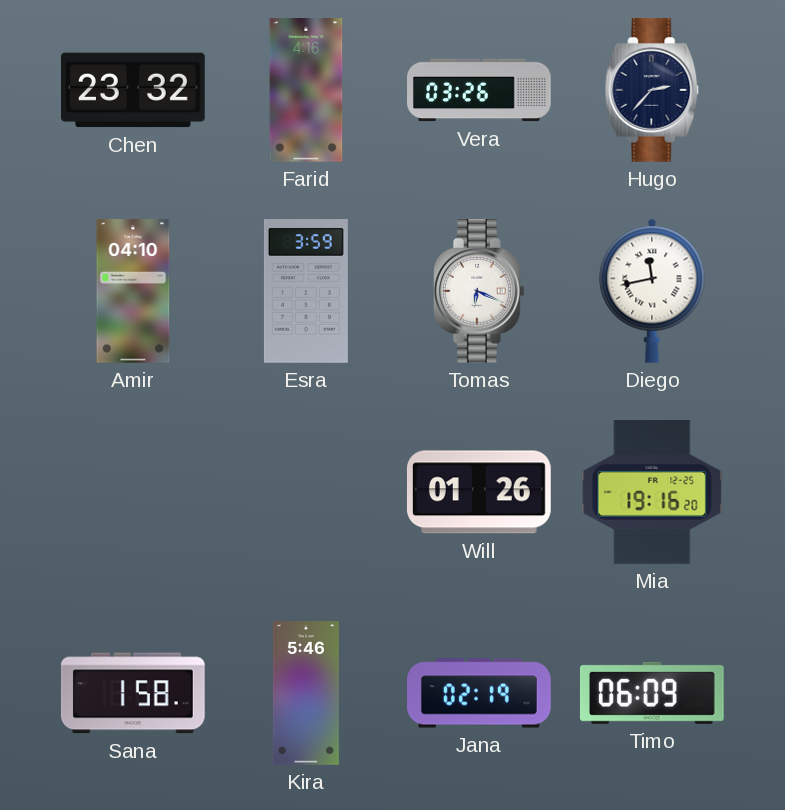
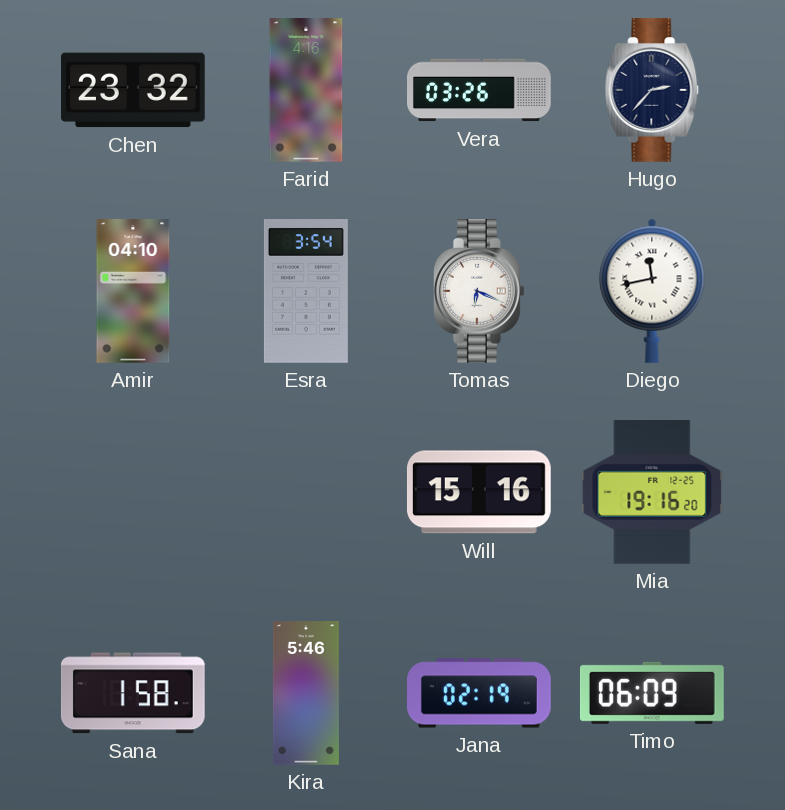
Esra: 3:59 -> 3:54
Will: 01:26 -> 15:16
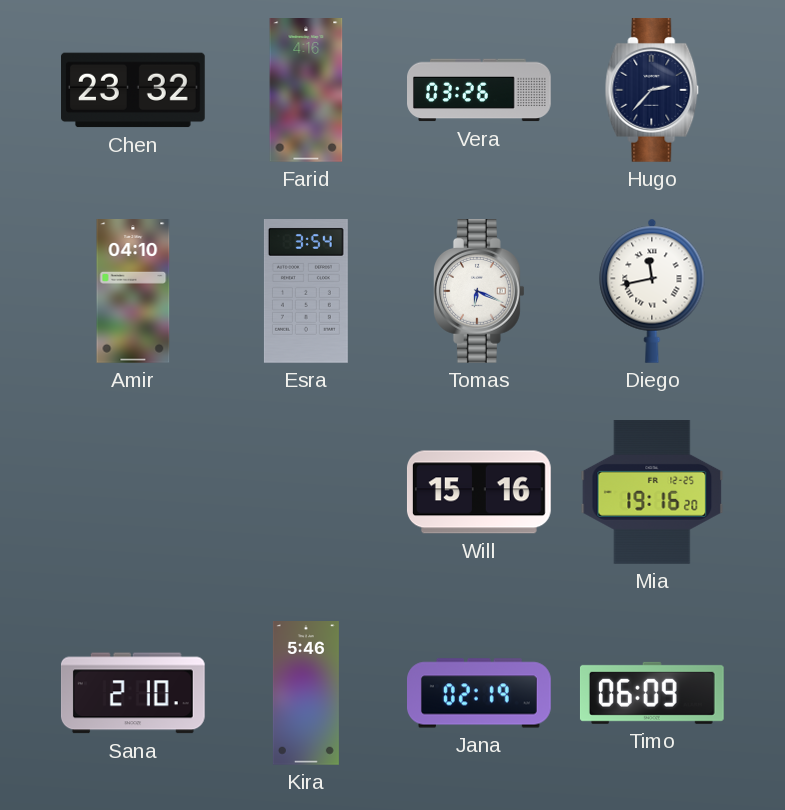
Sana: 1:58 -> 2:10
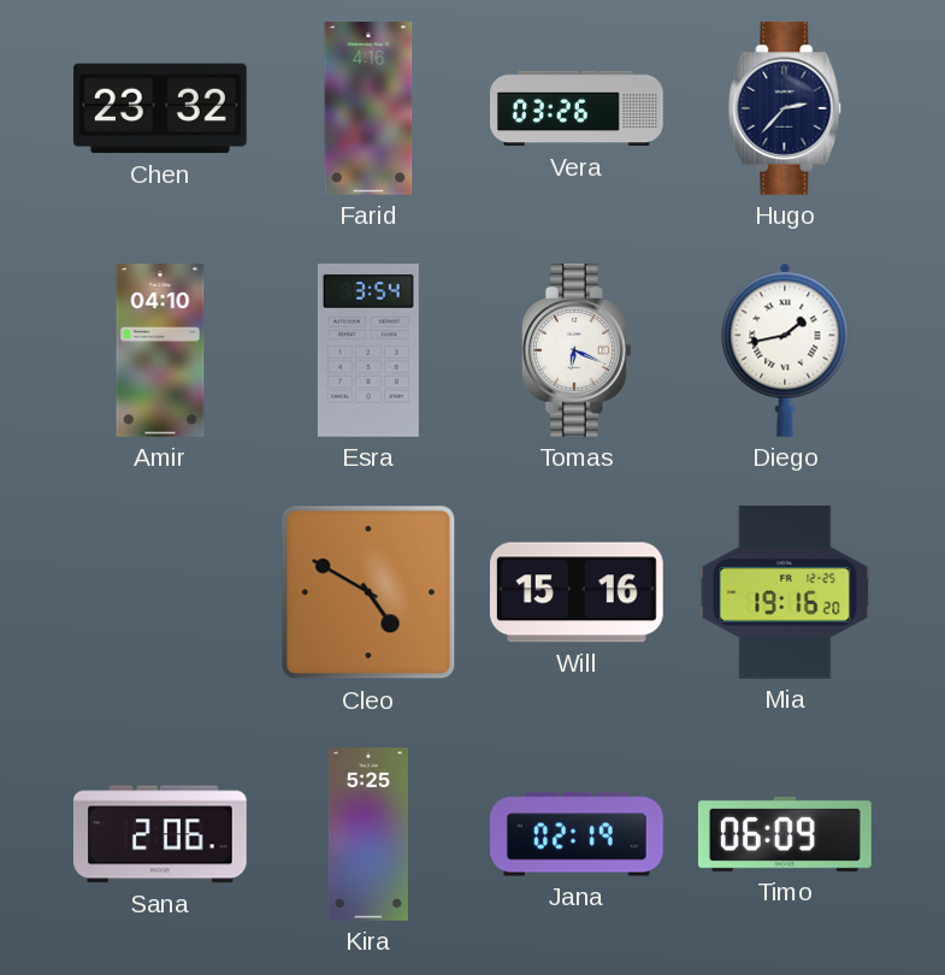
Diego: 11:43 -> 1:43
Cleo: none -> 4:50
Sana: 2:10 -> 2:06
Kira: 5:46 -> 5:25
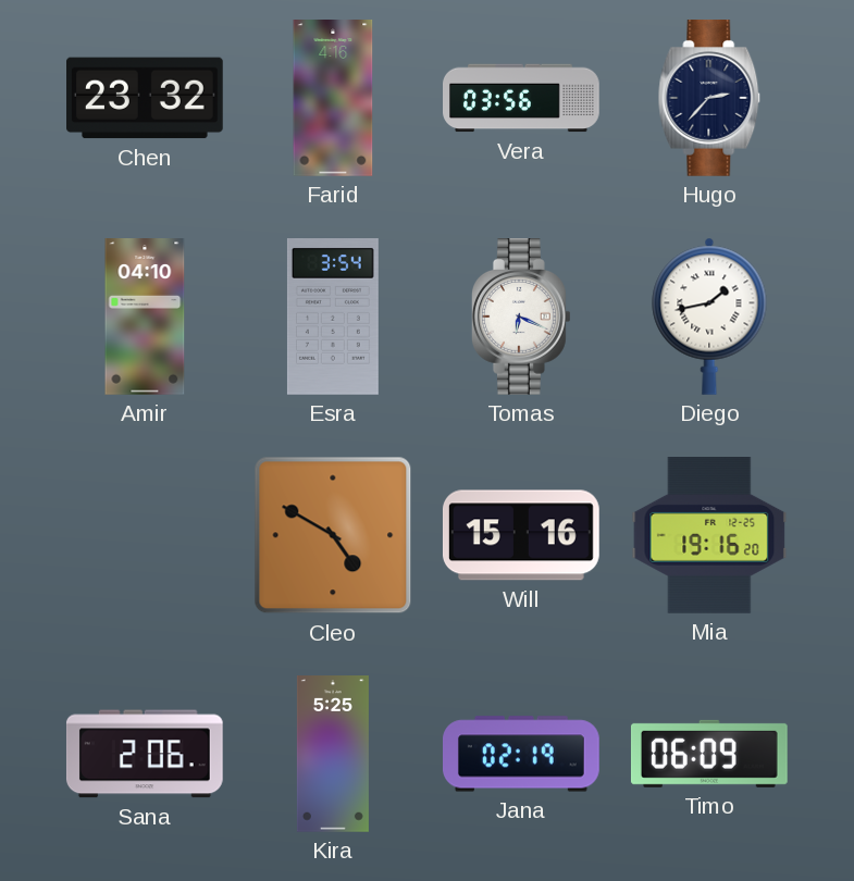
Vera: 03:26 -> 03:56
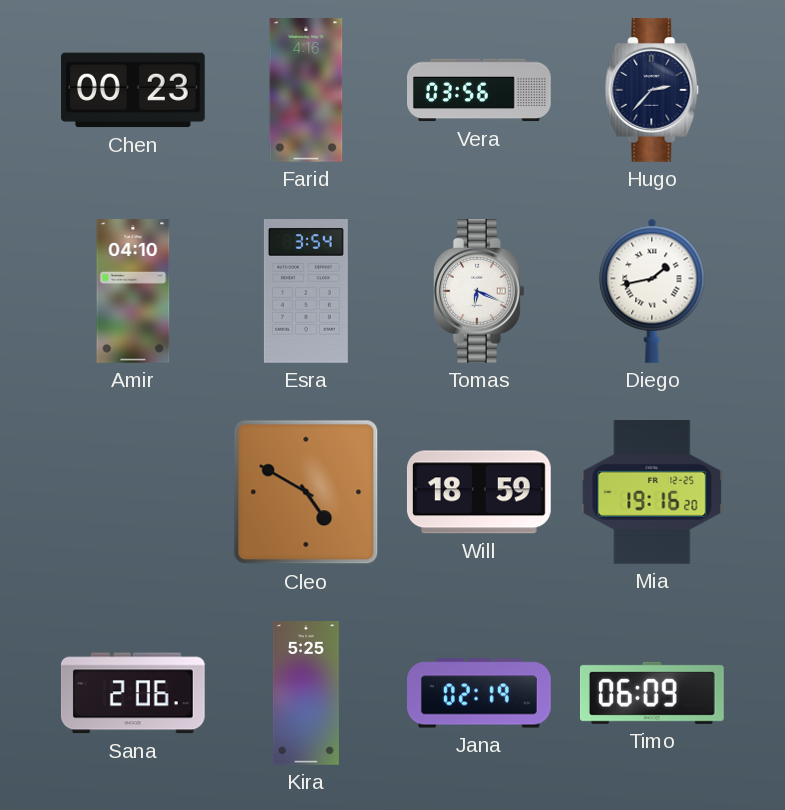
Chen: 23:32 -> 00:23
Will: 15:16 -> 18:59
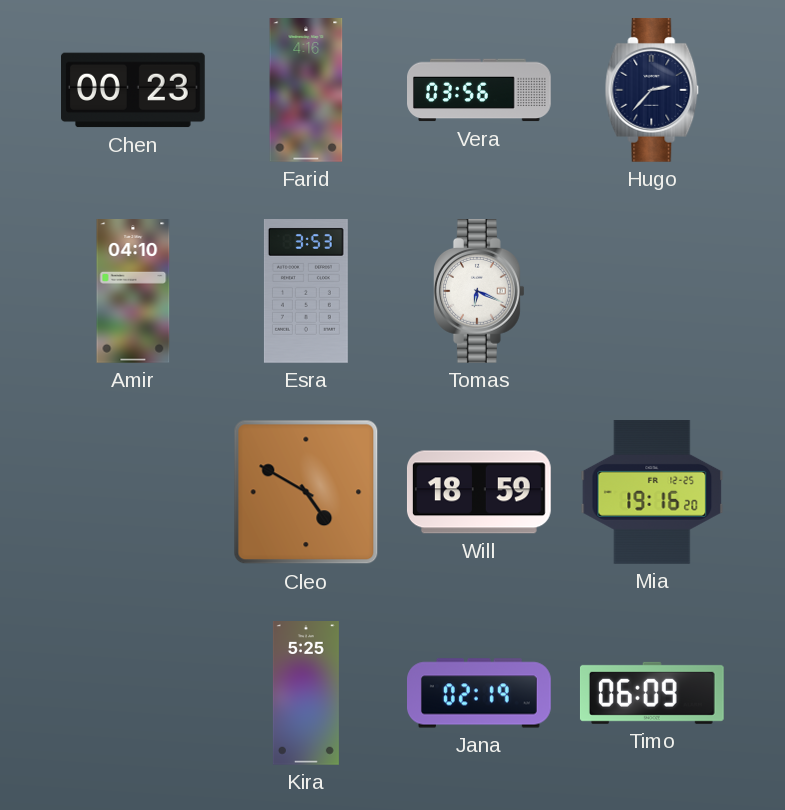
Esra: 3:54 -> 3:53
Diego: 1:43 -> none
Sana: 2:06 -> none
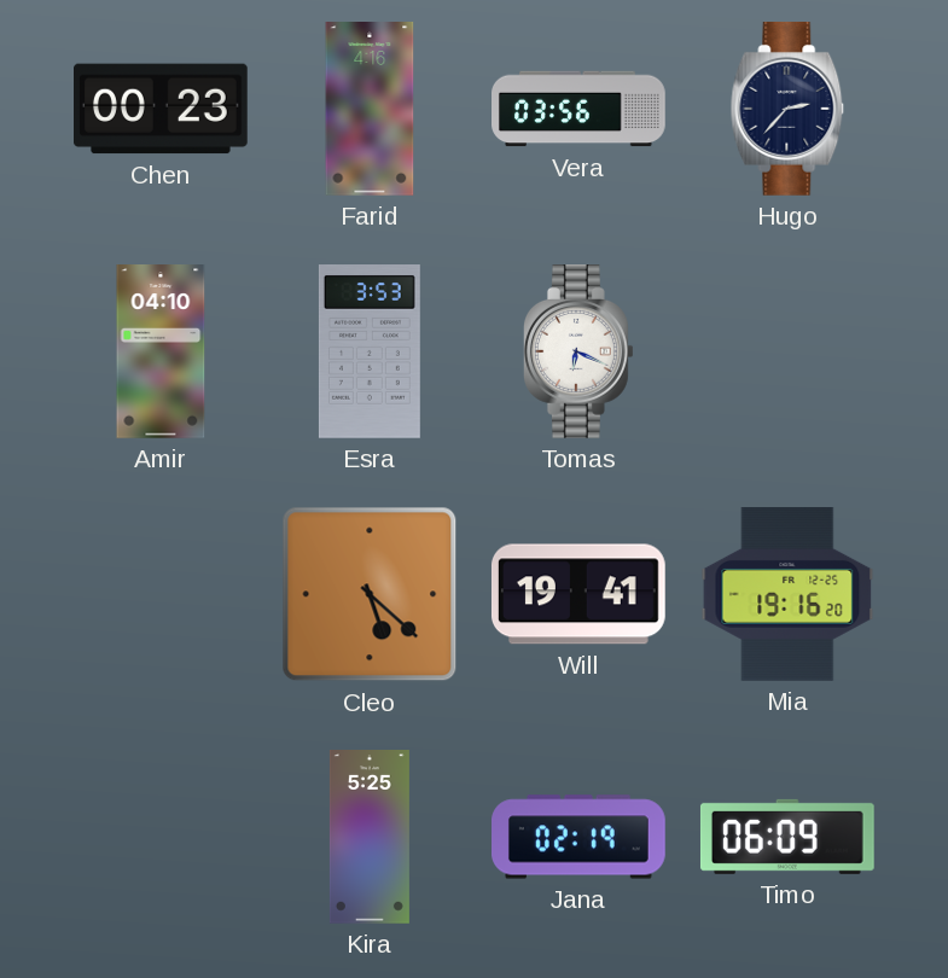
Cleo: 4:50 -> 5:22
Will: 18:59 -> 19:41
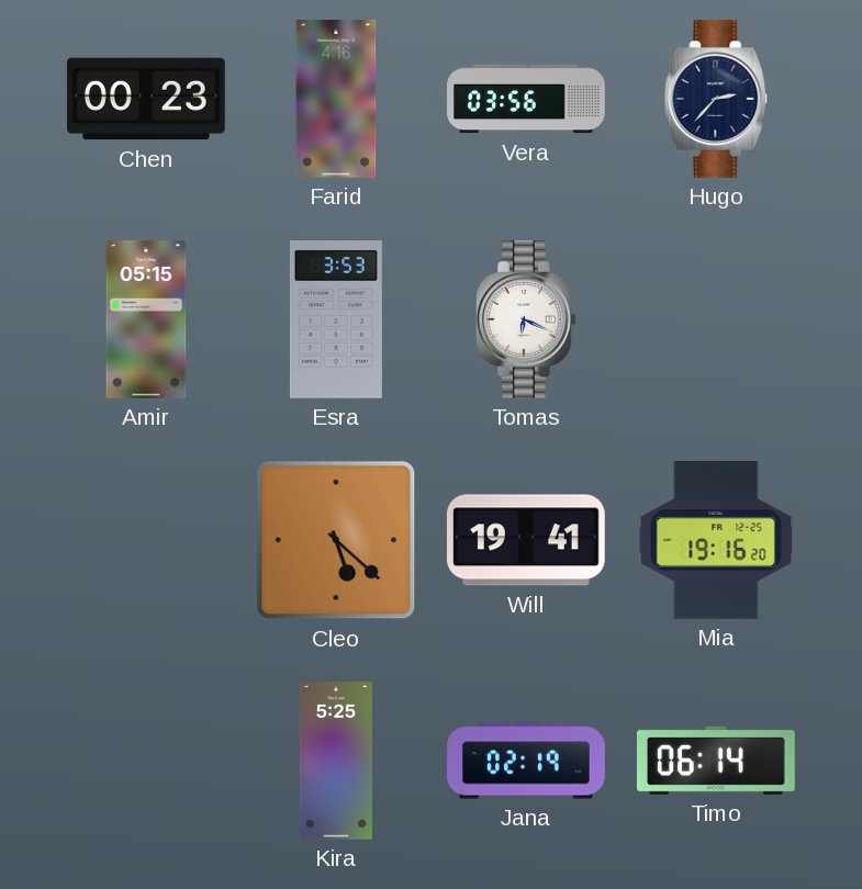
Amir: 04:10 -> 05:15
Timo: 06:09 -> 06:14
